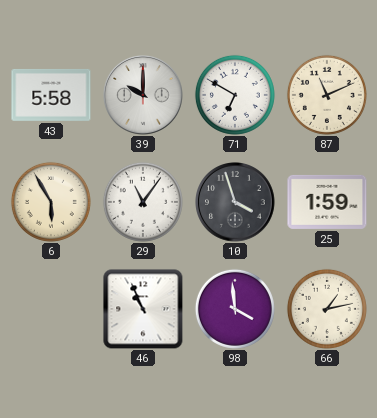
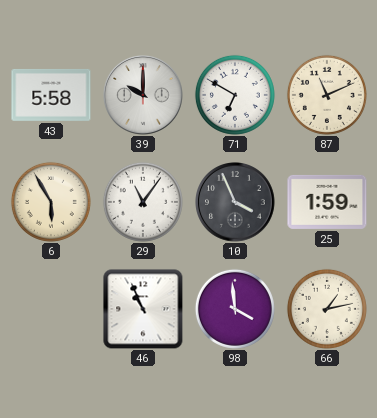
10: 3:57 -> 3:56
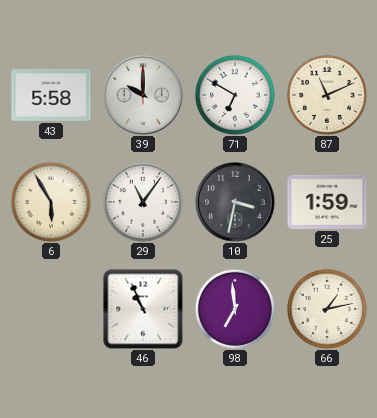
10: 3:56 -> 3:32
98: 3:59 -> 6:59
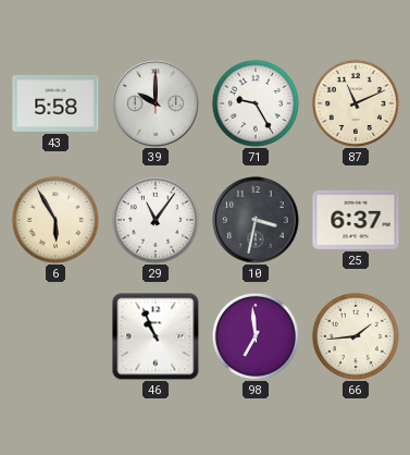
71: 6:50 -> 9:25
25: 1:59 -> 6:37
66: 1:13 -> 1:44
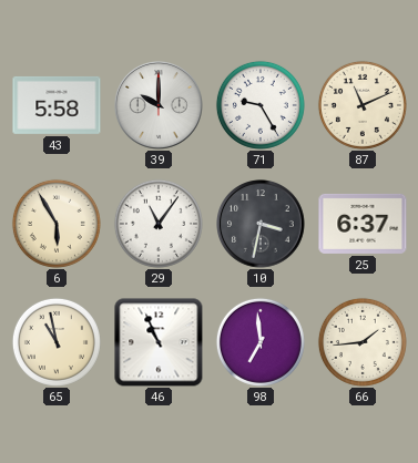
65: none -> 10:58
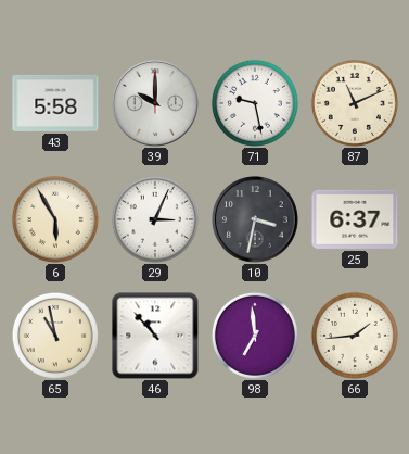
71: 9:25 -> 9:28
29: 11:06 -> 3:04
46: 10:56 -> 10:53
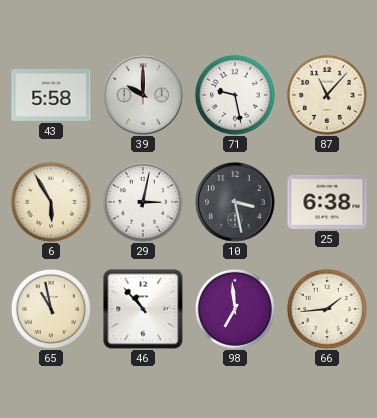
87: 11:11 -> 11:07
29: 3:04 -> 3:02
10: 3:32 -> 3:28
25: 6:37 -> 6:38
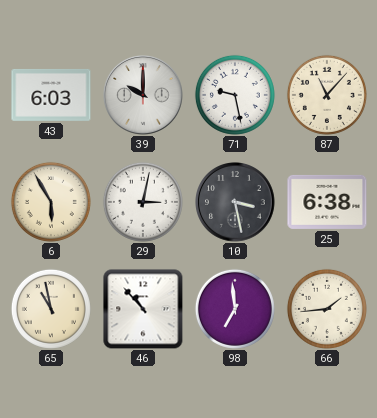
43: 5:58 -> 6:03
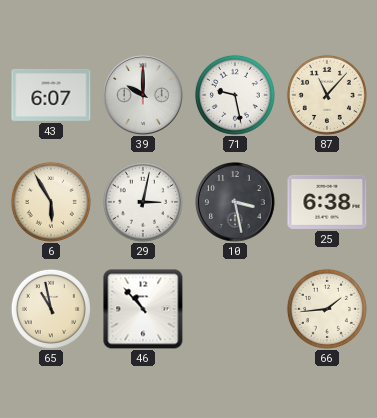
43: 6:03 -> 6:07
98: 6:59 -> none
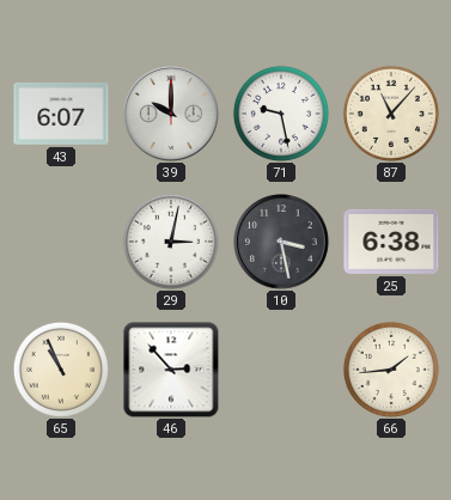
6: 5:55 -> none
65: 10:58 -> 10:56
46: 10:53 -> 2:53
